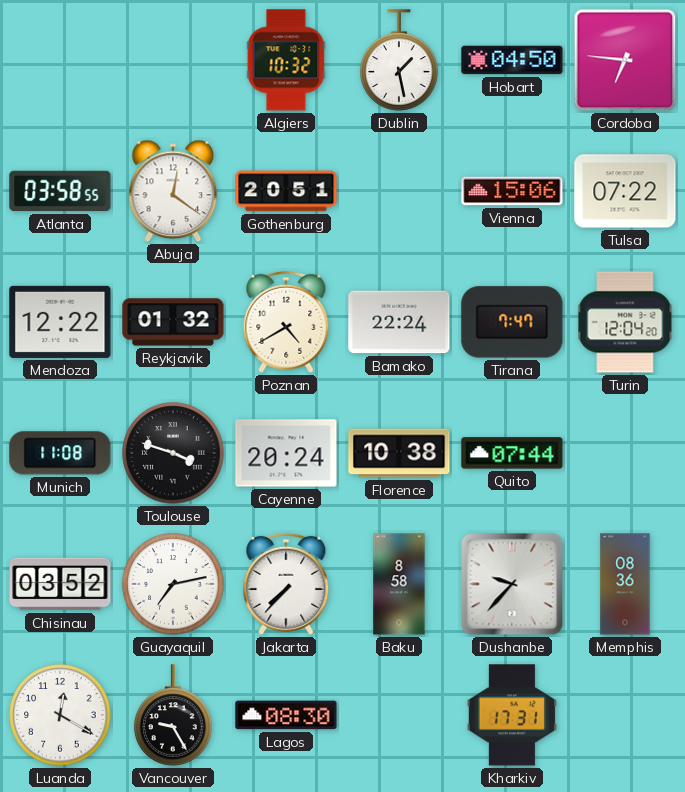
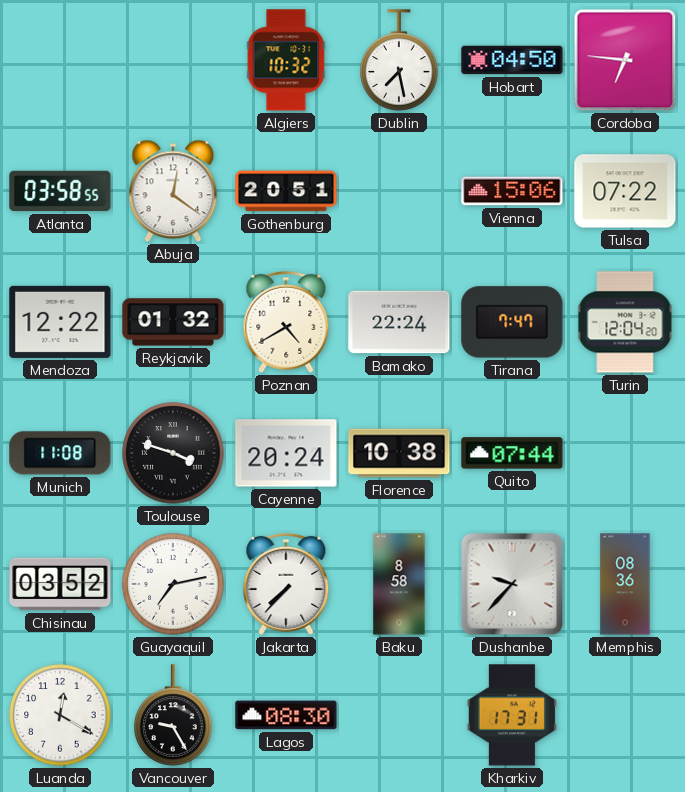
Dublin: 1:28 -> 7:28
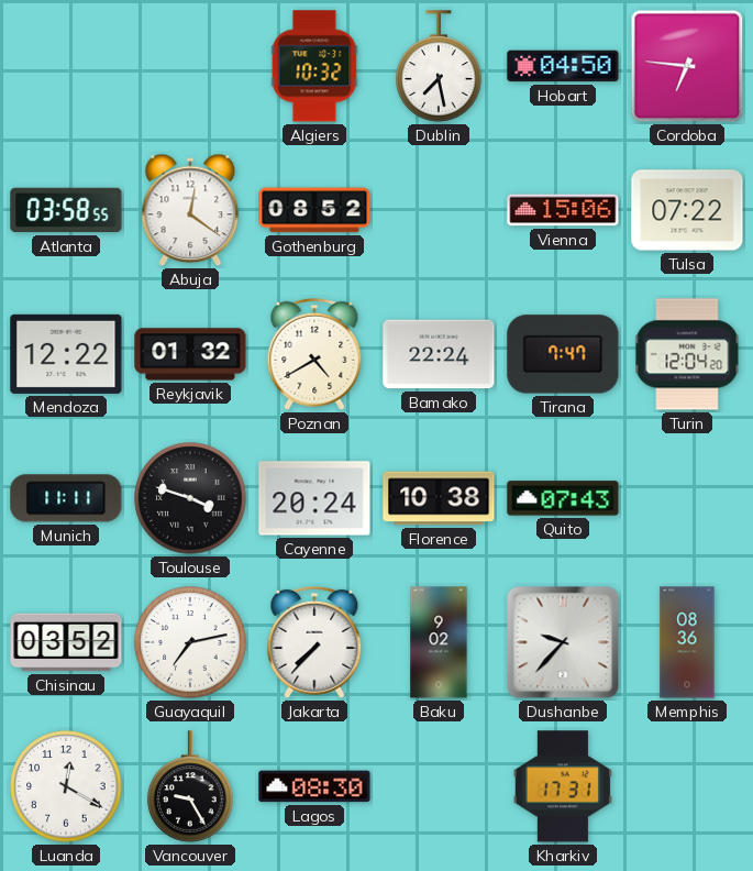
Gothenburg: 20:51 -> 08:52
Munich: 11:08 -> 11:11
Quito: 07:44 -> 07:43
Baku: 8:58 -> 9:02
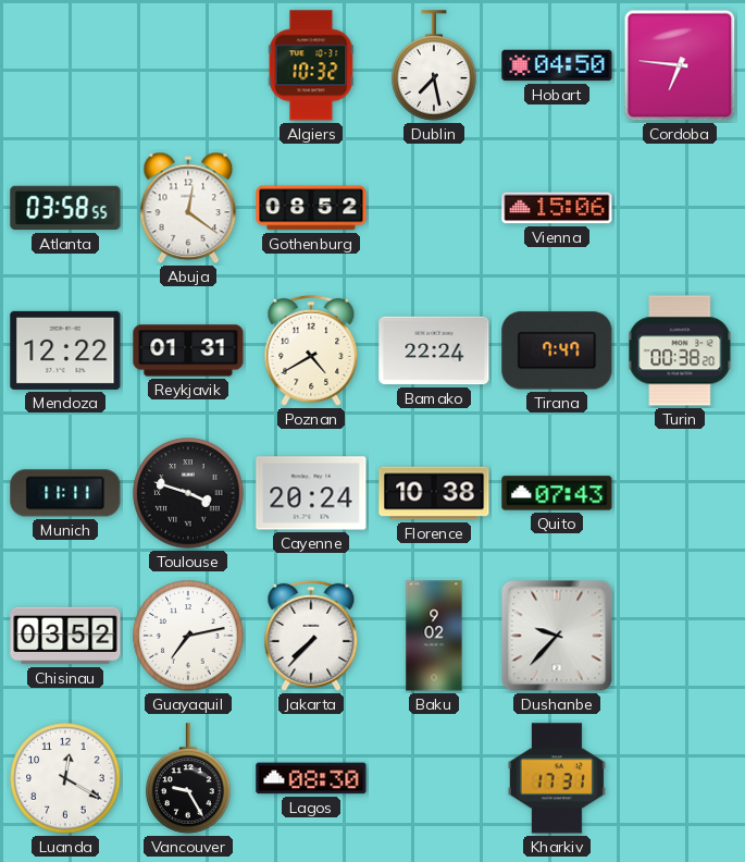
Tulsa: 07:22 -> none
Reykjavik: 01:32 -> 01:31
Turin: 12:04 -> 00:38
Memphis: 08:36 -> none
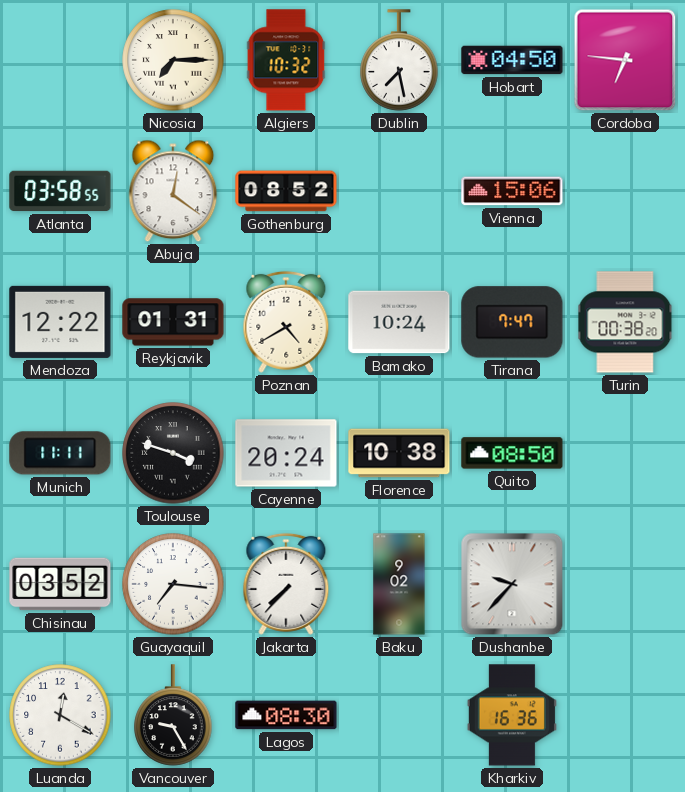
Nicosia: none -> 7:15
Bamako: 22:24 -> 10:24
Quito: 07:43 -> 08:50
Guayaquil: 7:13 -> 7:16
Kharkiv: 17:31 -> 16:36
